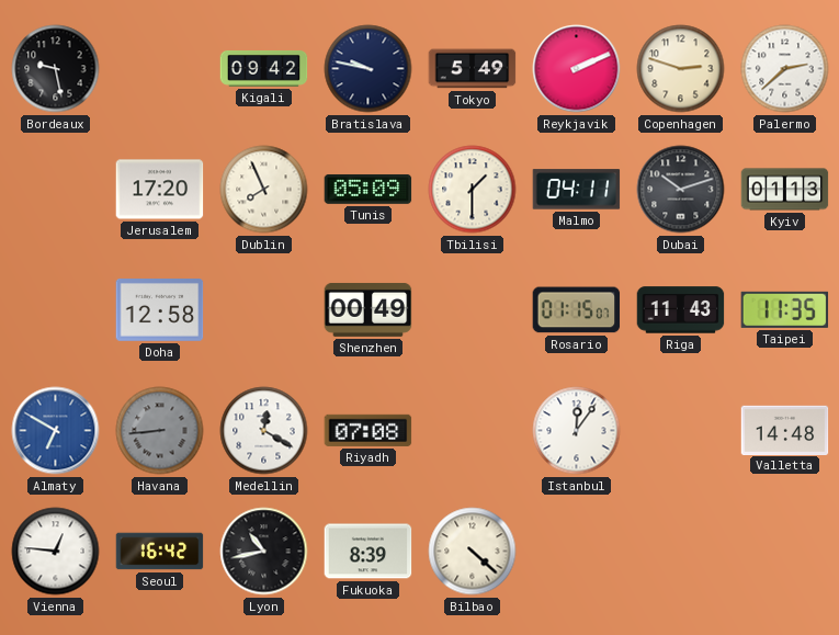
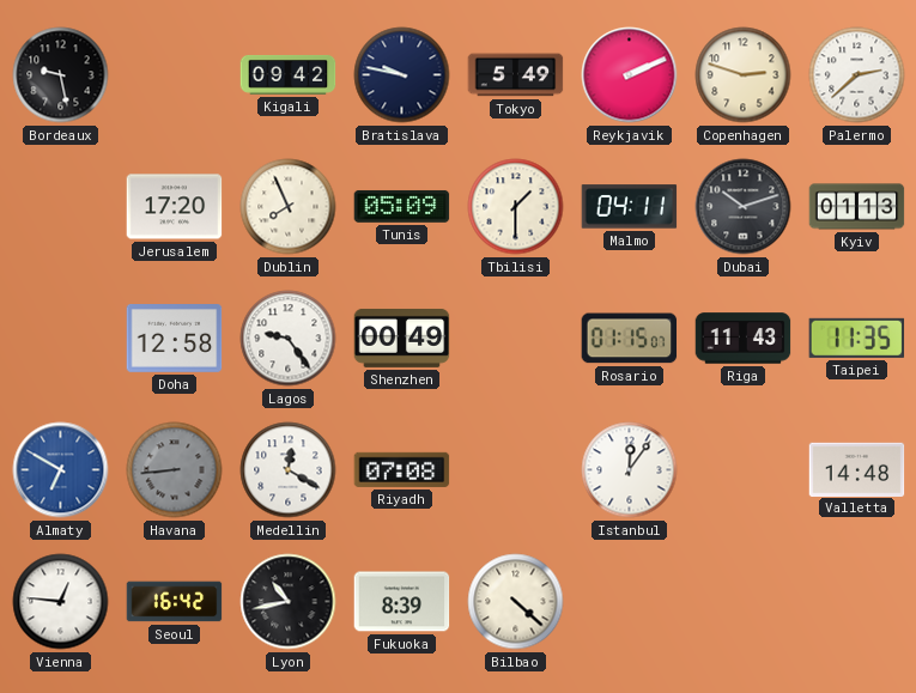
Lagos: none -> 9:24
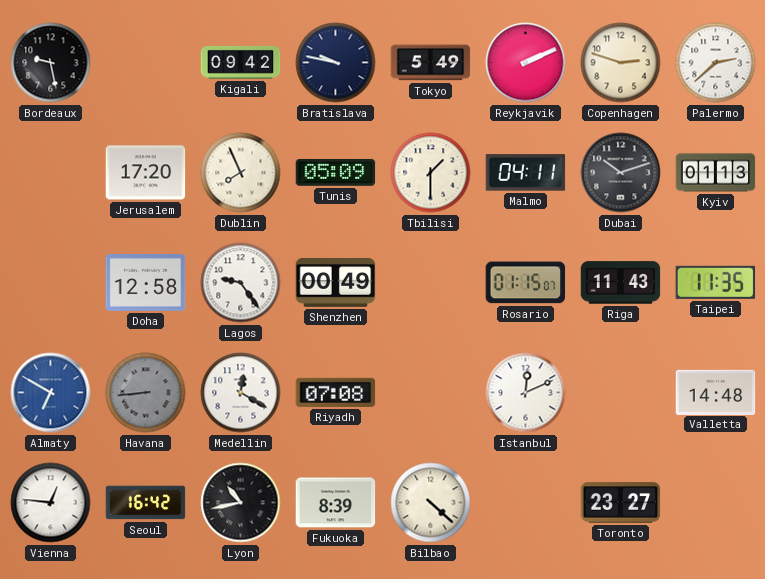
Istanbul: 12:06 -> 12:11
Toronto: none -> 23:27
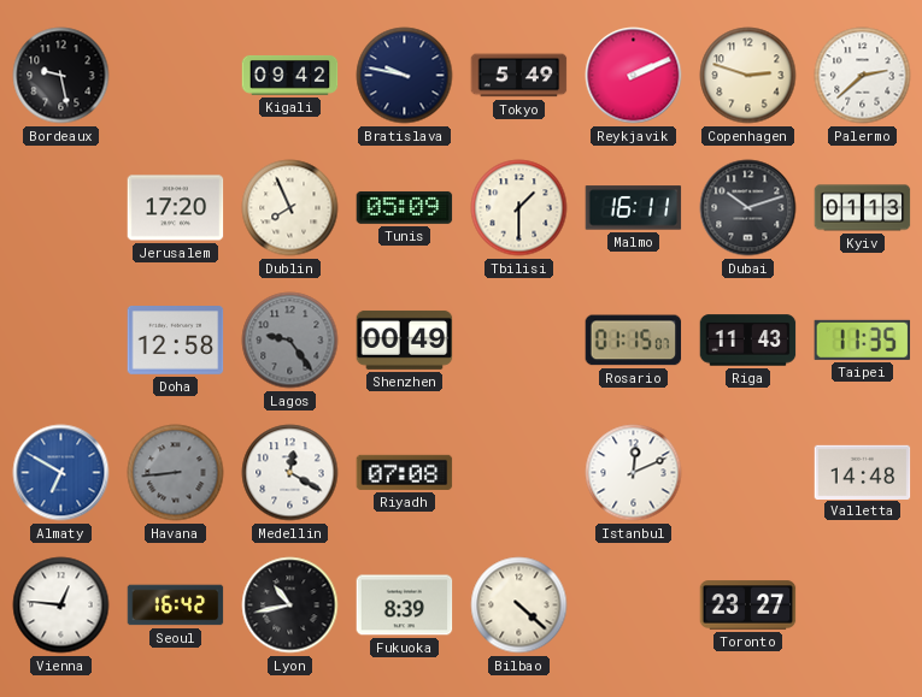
Malmo: 04:11 -> 16:11
Lagos dial: white -> grey
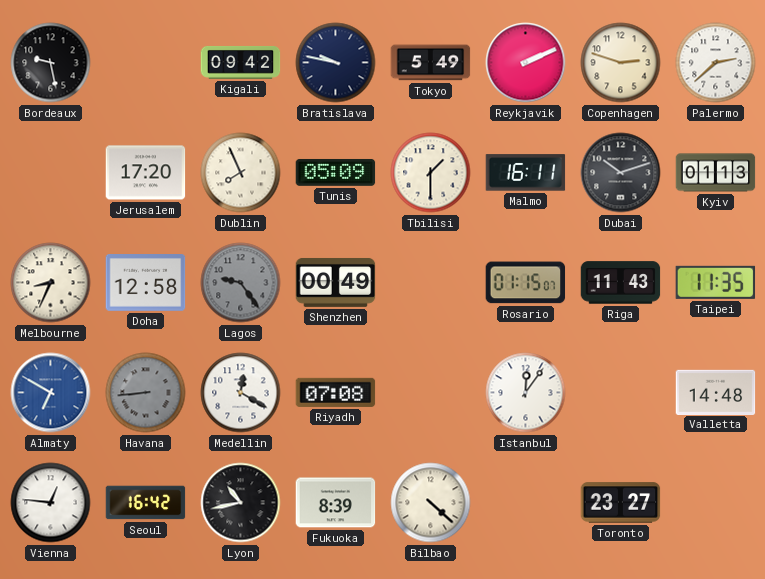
Melbourne: none -> 8:34
Istanbul: 12:11 -> 12:06
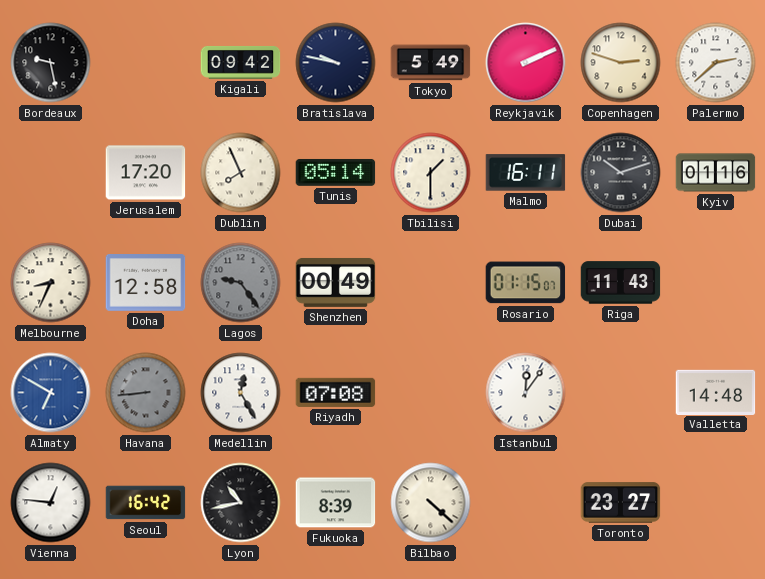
Tunis: 05:09 -> 05:14
Kyiv: 01:13 -> 01:16
Taipei: 11:35 -> none
Medellin: 12:20 -> 12:25
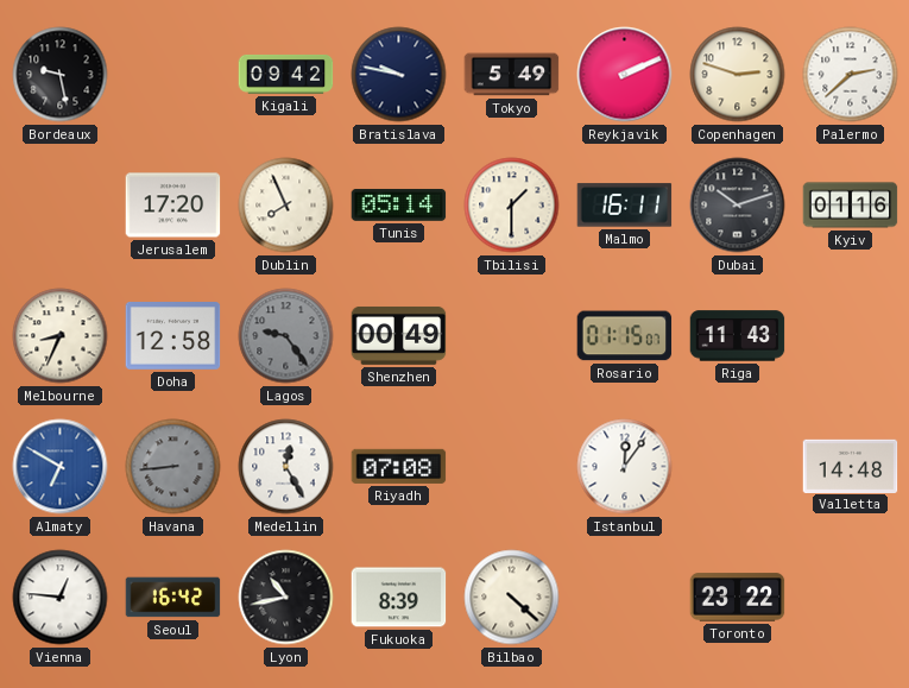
Toronto: 23:27 -> 23:22
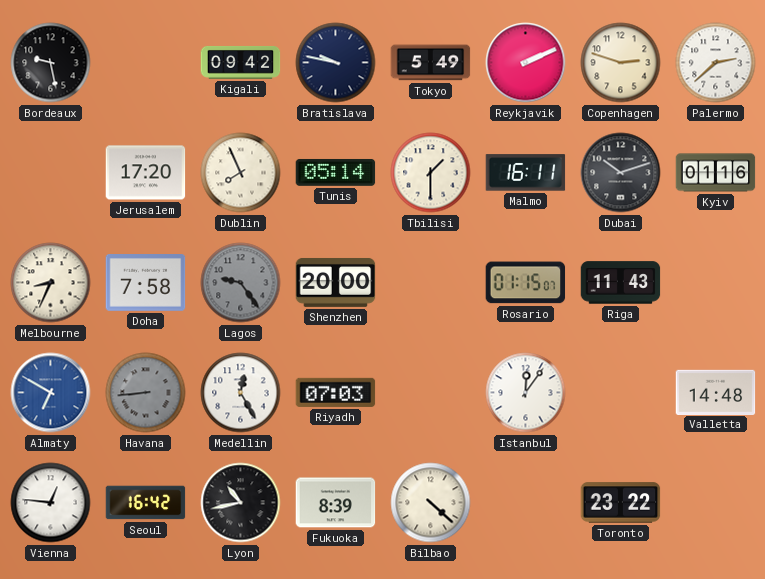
Doha: 12:58 -> 7:58
Shenzhen: 00:49 -> 20:00
Riyadh: 07:08 -> 07:03
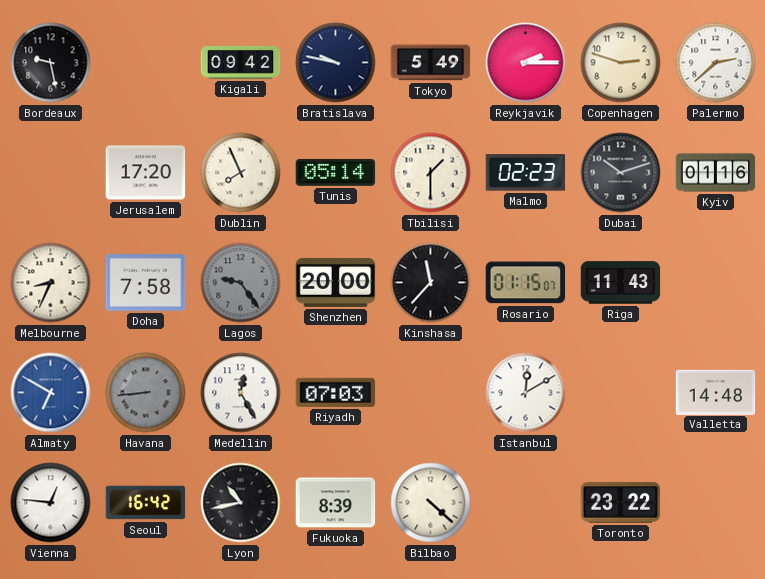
Reykjavik: 2:11 -> 2:15
Malmo: 16:11 -> 02:23
Kinshasa: none -> 11:37
Istanbul: 12:06 -> 12:10
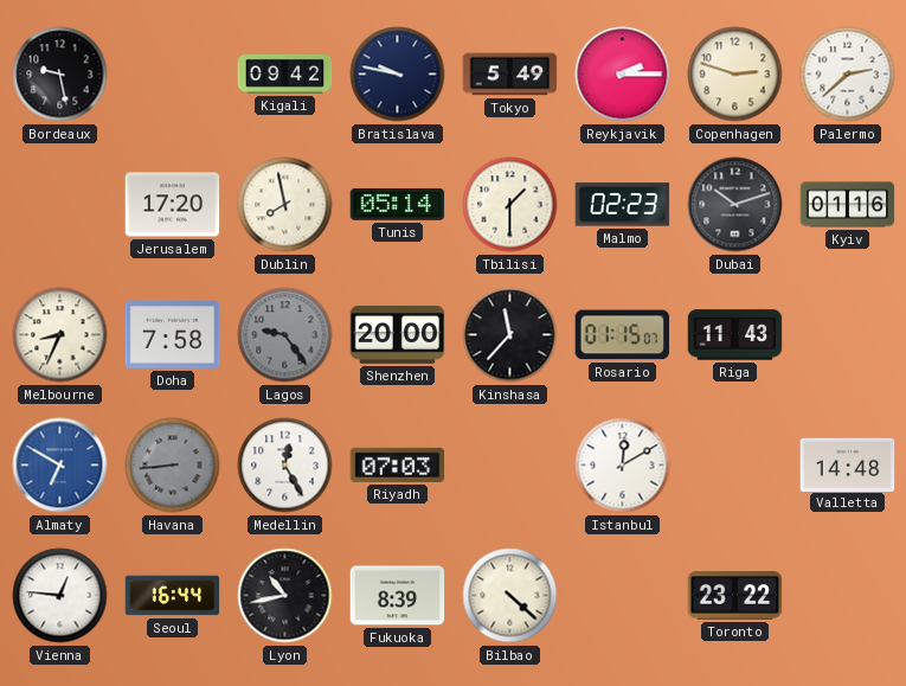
Dublin: 7:56 -> 7:58
Seoul: 16:42 -> 16:44
